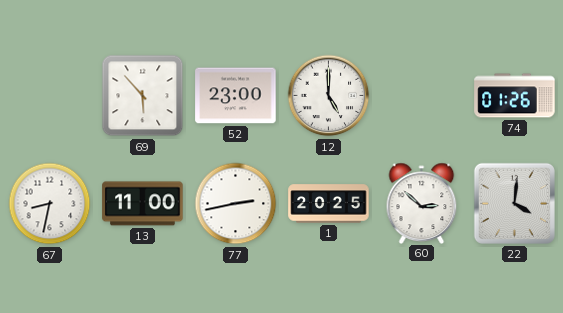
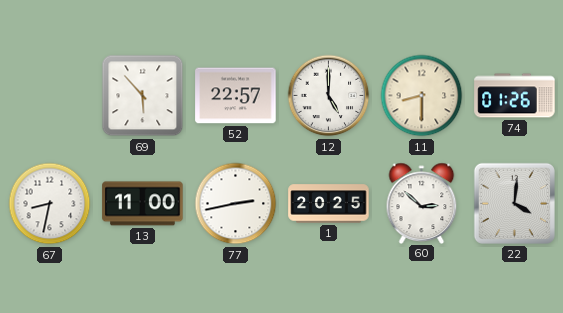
52: 23:00 -> 22:57
11: none -> 8:30
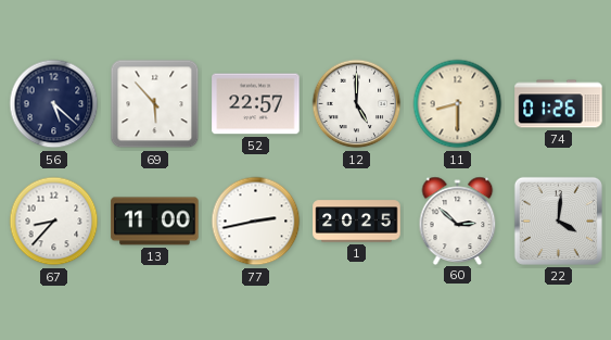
56: none -> 5:22
67: 8:32 -> 8:37
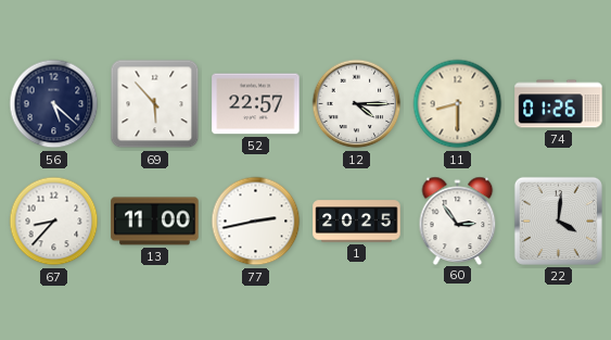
12: 5:00 -> 4:15
60: 2:52 -> 2:54
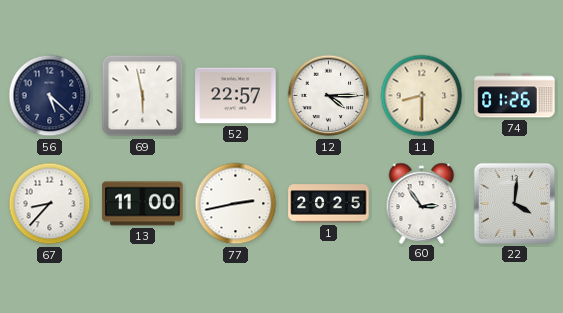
69: 5:53 -> 5:58
